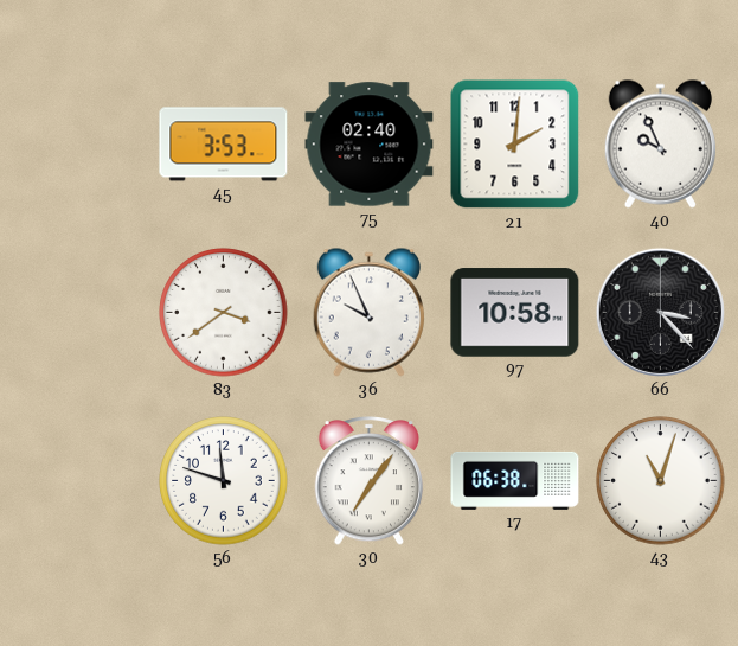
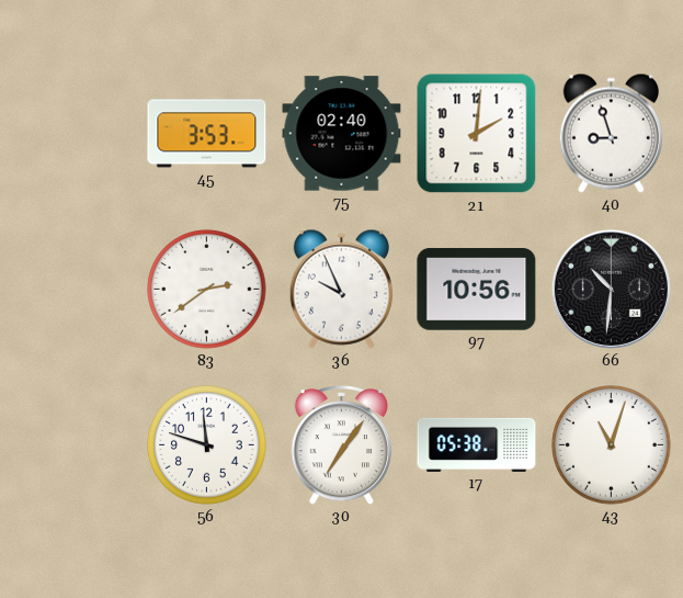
40: 9:56 -> 8:57
83: 3:39 -> 2:39
97: 10:58 -> 10:56
66: 3:23 -> 10:31
17: 06:38 -> 05:38
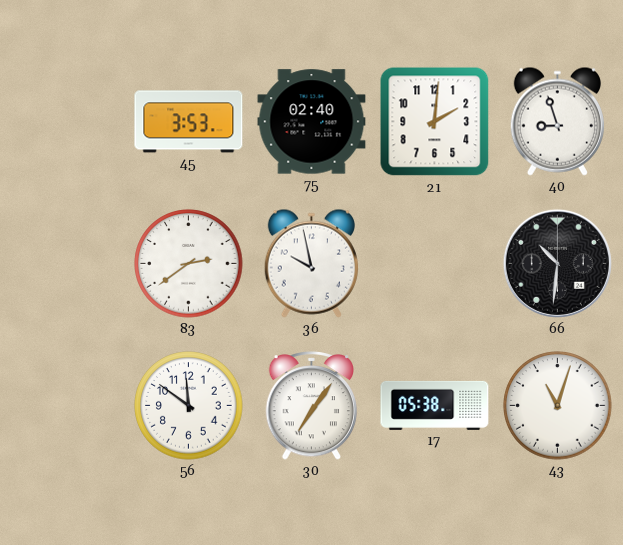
36: 9:56 -> 9:58
97: 10:56 -> none
56: 11:48 -> 11:51
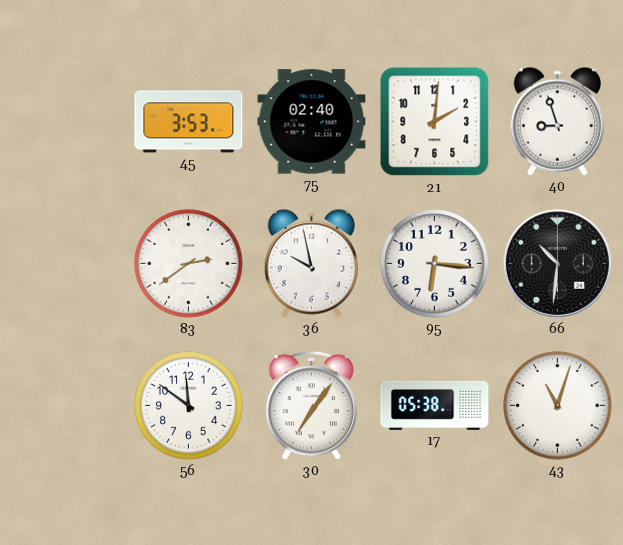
95: none -> 6:16
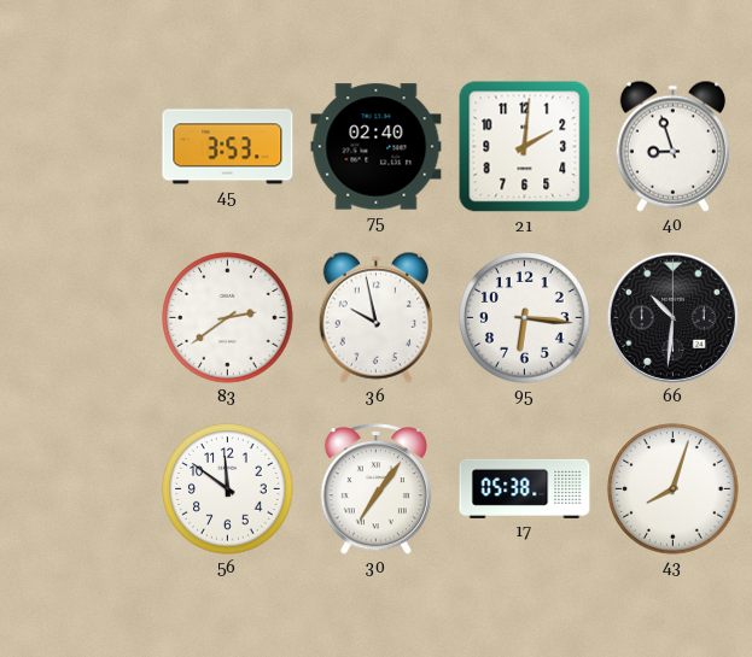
43: 11:03 -> 8:03
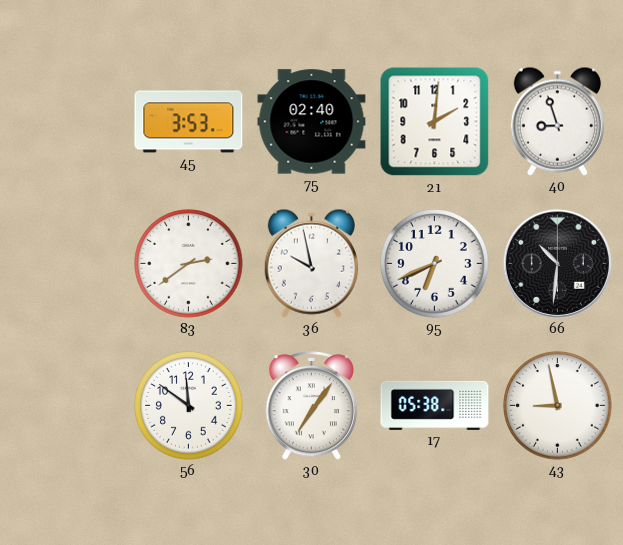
95: 6:16 -> 6:41
43: 8:03 -> 8:58
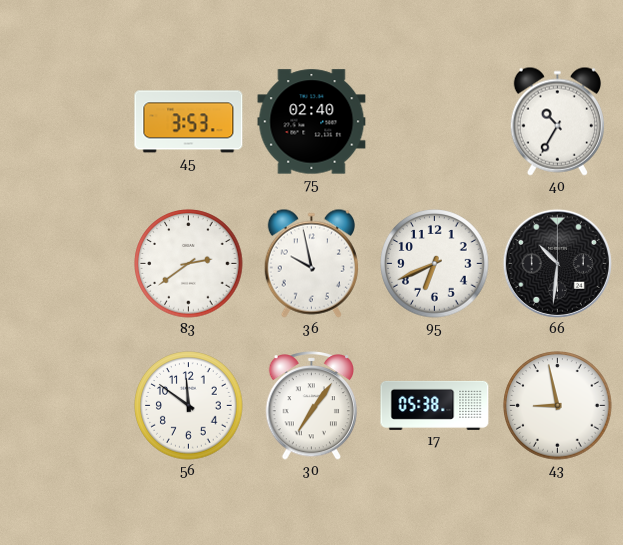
21: 2:01 -> none
40: 8:57 -> 10:35
